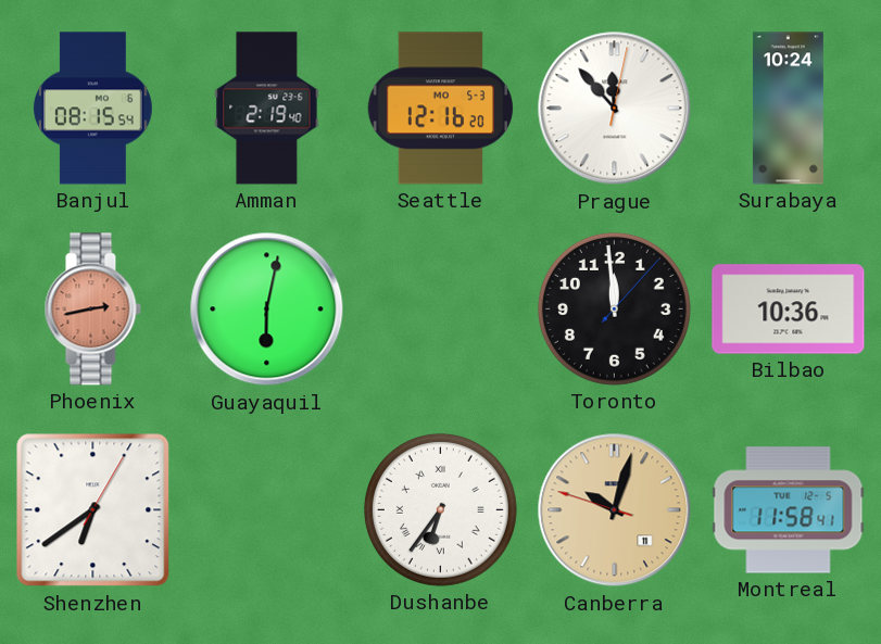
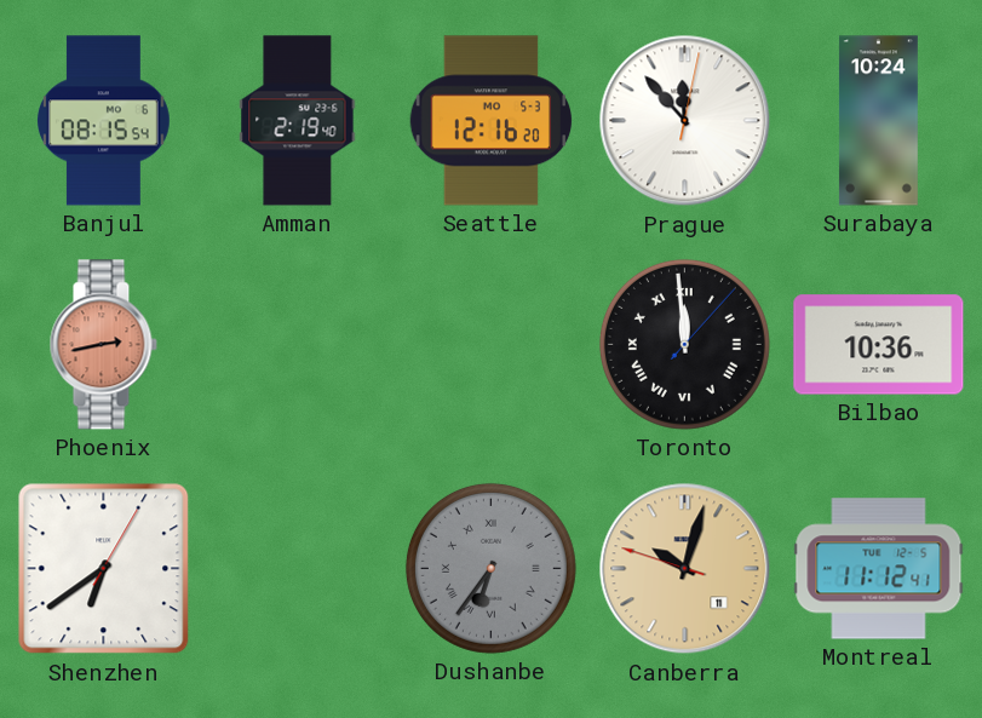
Guayaquil: 6:02 -> none
Toronto numerals: Arabic -> Roman
Dushanbe dial: white -> grey
Montreal: 11:58 -> 11:12
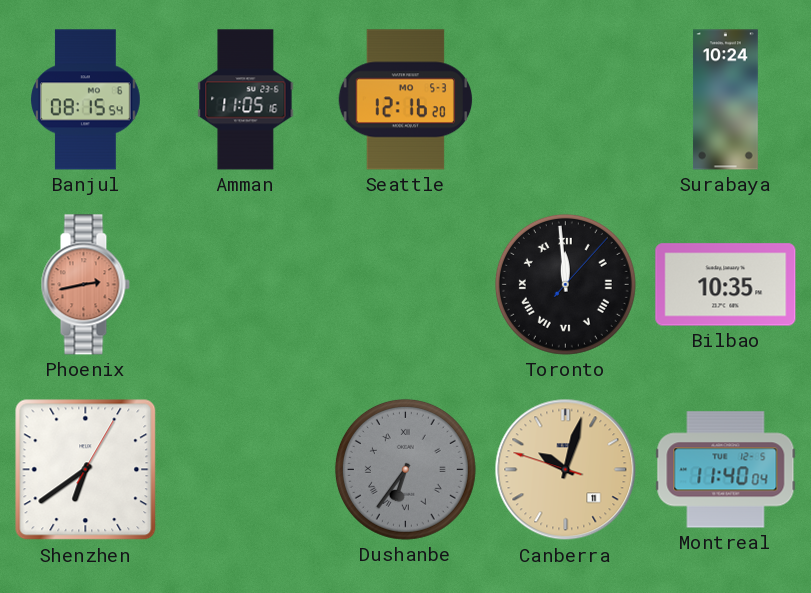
Amman: 2:19 -> 11:05
Prague: 11:53 -> none
Bilbao: 10:36 -> 10:35
Montreal: 11:12 -> 11:40
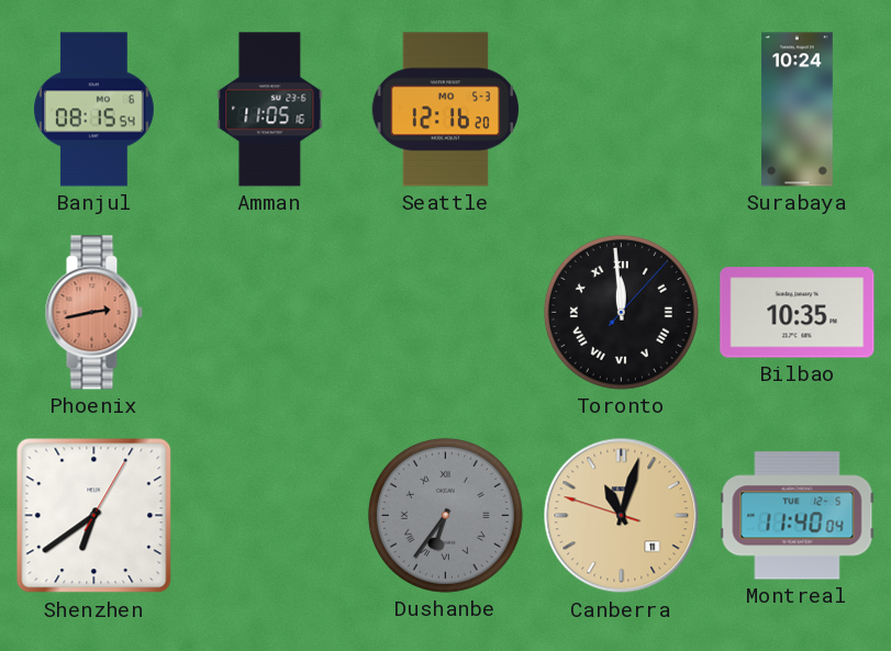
Canberra: 10:02 -> 11:02
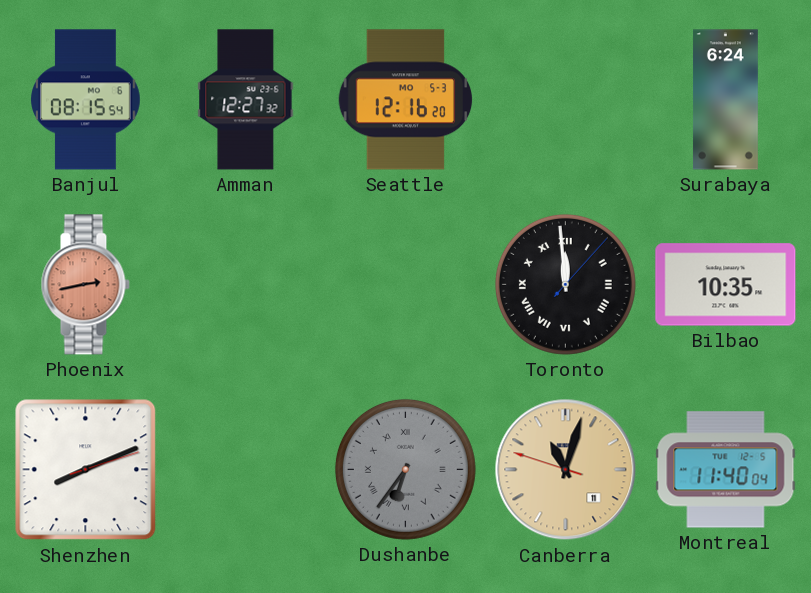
Amman: 11:05 -> 12:27
Surabaya: 10:24 -> 6:24
Shenzhen: 6:39 -> 8:11
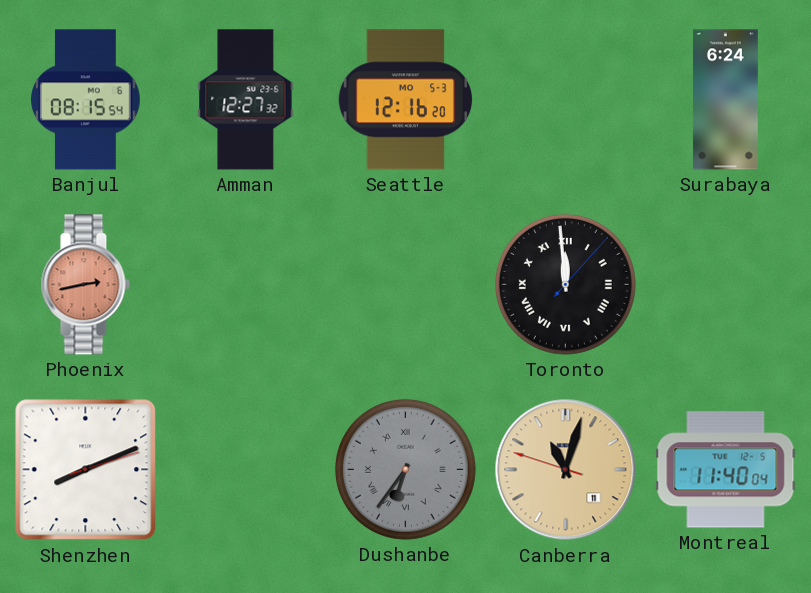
Bilbao: 10:35 -> none
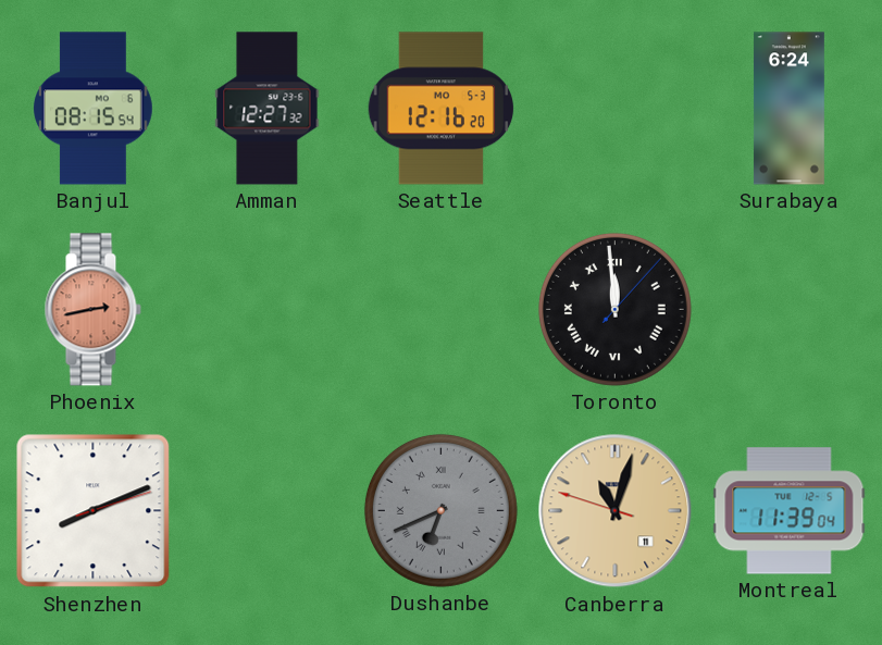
Dushanbe: 6:36 -> 6:41
Montreal: 11:40 -> 11:39
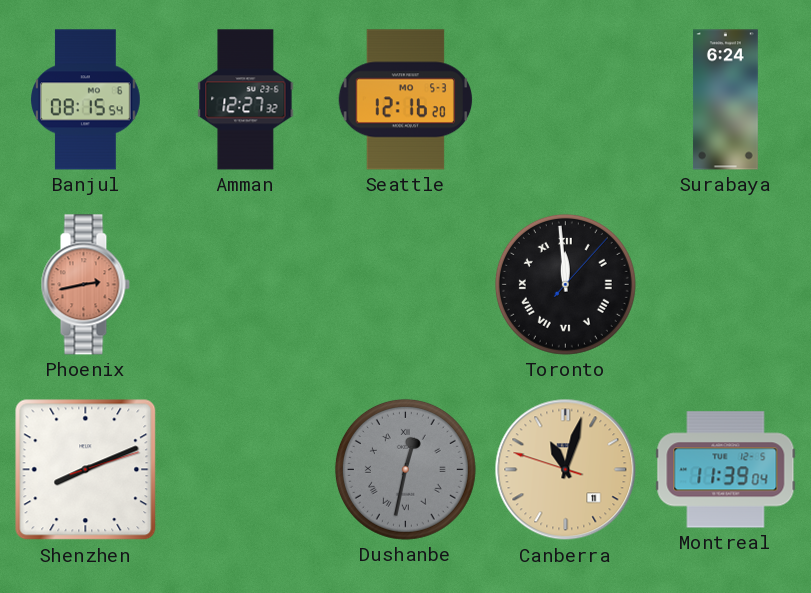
Dushanbe: 6:41 -> 12:32
